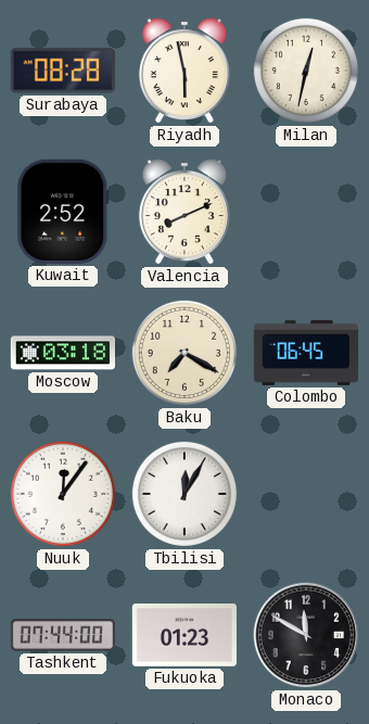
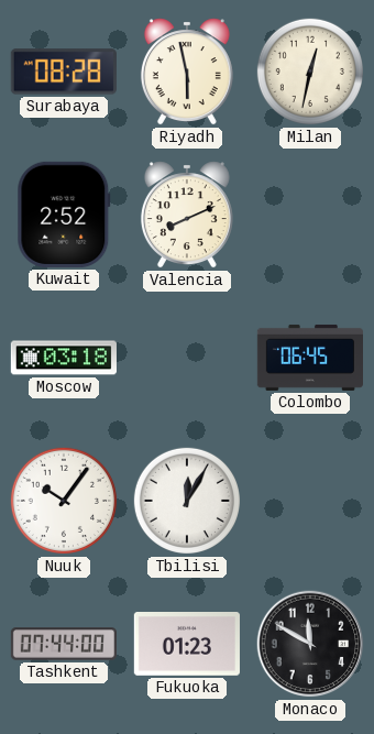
Baku: 7:20 -> none
Nuuk: 12:06 -> 10:06
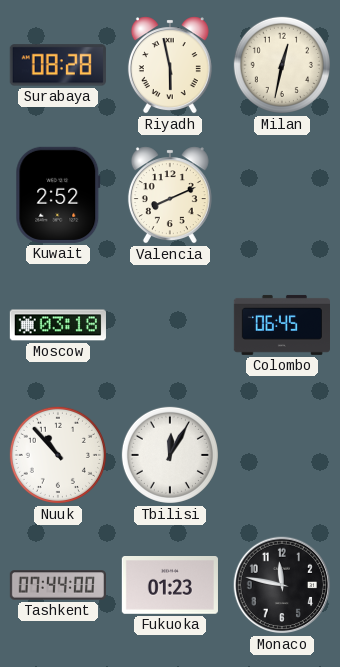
Nuuk: 10:06 -> 10:53
Monaco: 11:50 -> 11:47
